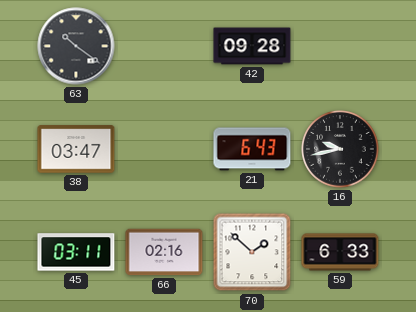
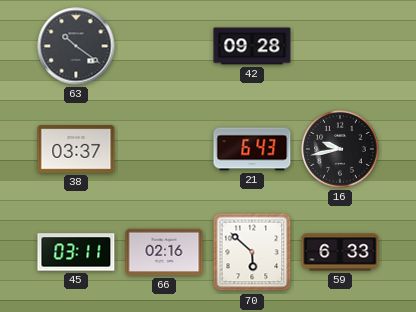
38: 03:47 -> 03:37
70: 1:52 -> 5:52
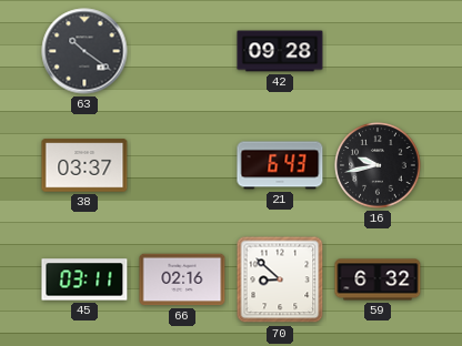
70: 5:52 -> 8:52
59: 6:33 -> 6:32
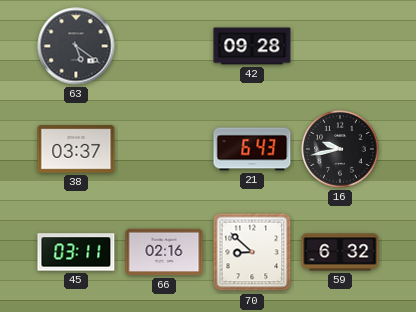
63: 10:21 -> 5:21
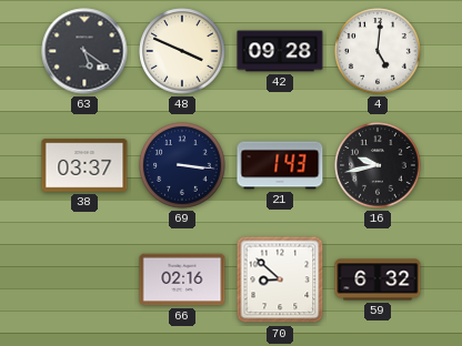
48: none -> 3:49
4: none -> 5:01
69: none -> 3:16
21: 6:43 -> 1:43
45: 03:11 -> none
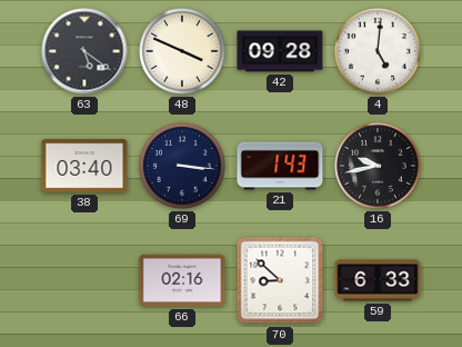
38: 03:37 -> 03:40
59: 6:32 -> 6:33
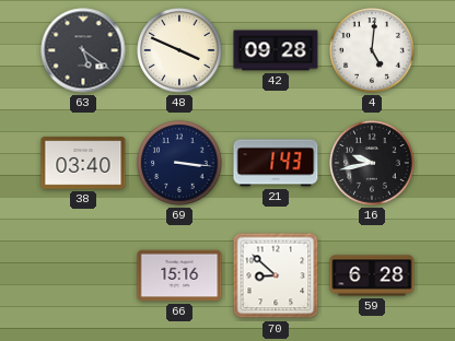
66: 02:16 -> 15:16
59: 6:33 -> 6:28
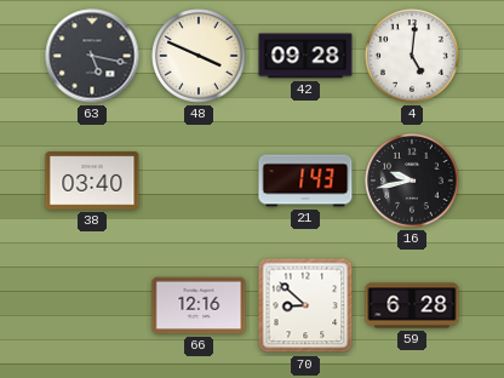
63: 5:21 -> 5:17
69: 3:16 -> none
66: 15:16 -> 12:16
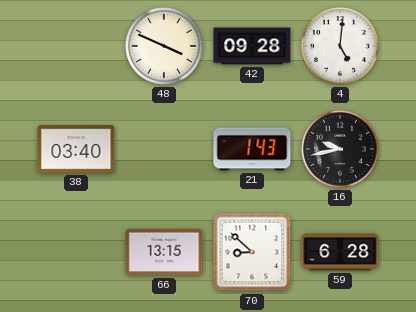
63: 5:17 -> none
66: 12:16 -> 13:15
